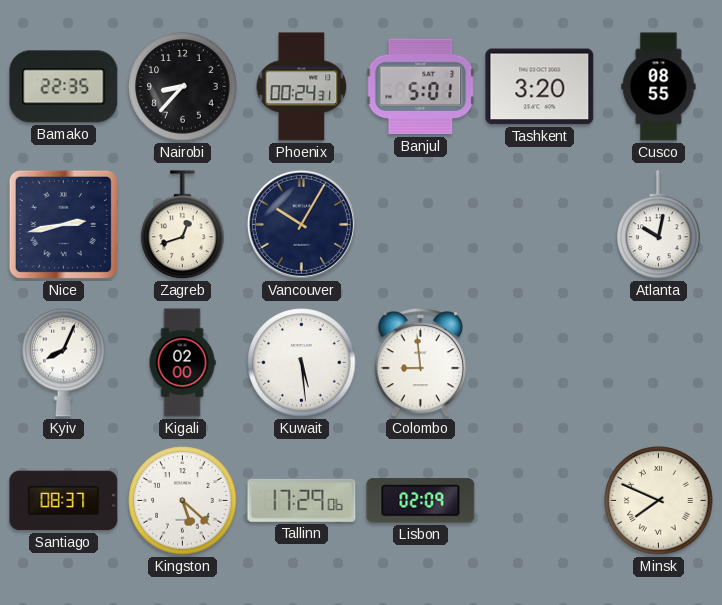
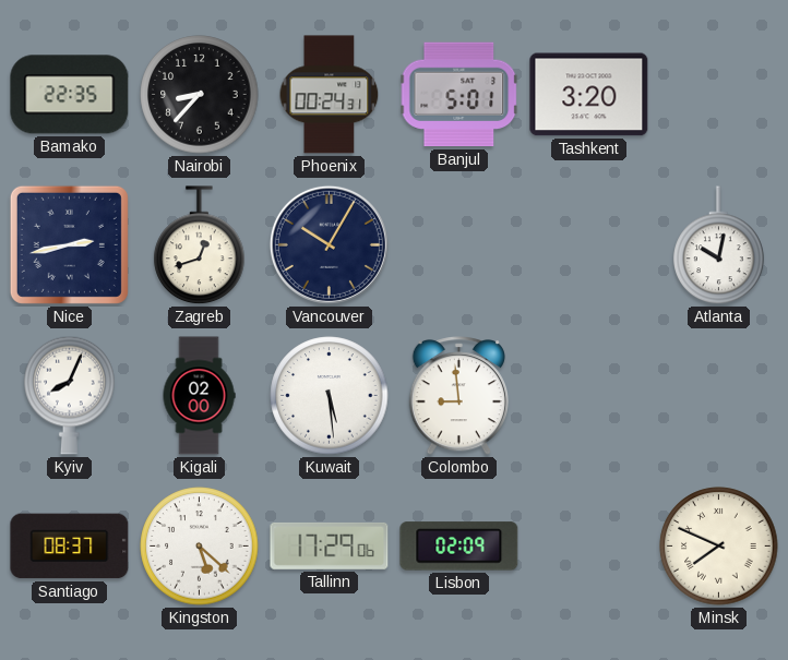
Cusco: 08:55 -> none
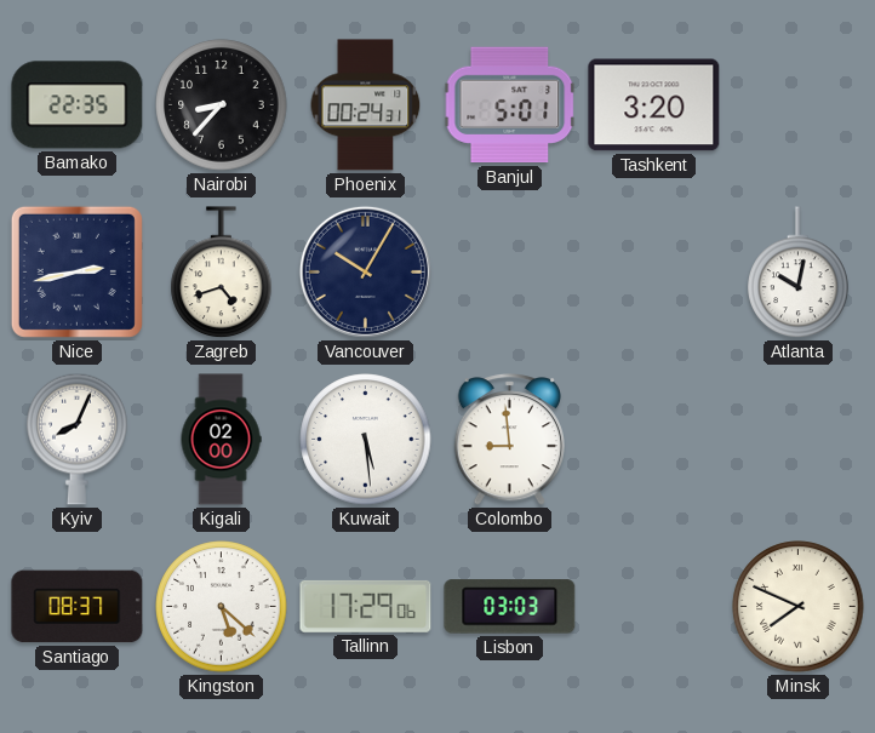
Zagreb: 12:42 -> 4:42
Lisbon: 02:09 -> 03:03
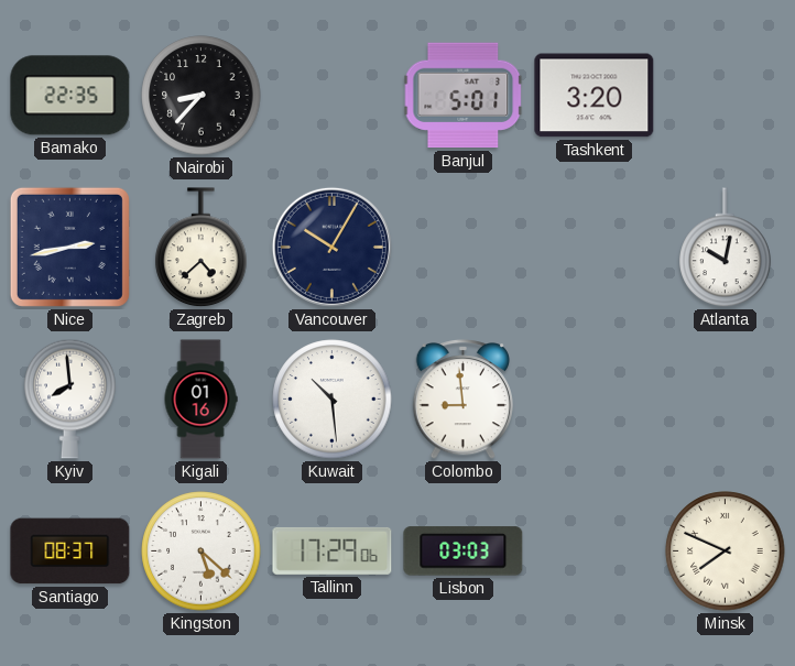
Phoenix: 00:24 -> none
Zagreb: 4:42 -> 4:38
Kyiv: 8:04 -> 7:59
Kigali: 02:00 -> 01:16
Kuwait: 5:29 -> 10:29
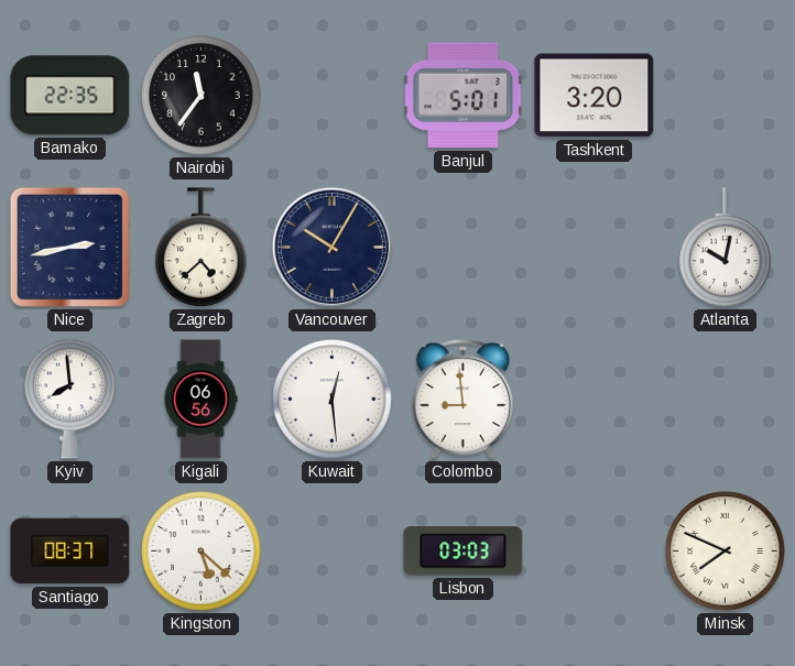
Nairobi: 8:37 -> 11:36
Kigali: 01:16 -> 06:56
Kuwait: 10:29 -> 12:29
Tallinn: 17:29 -> none
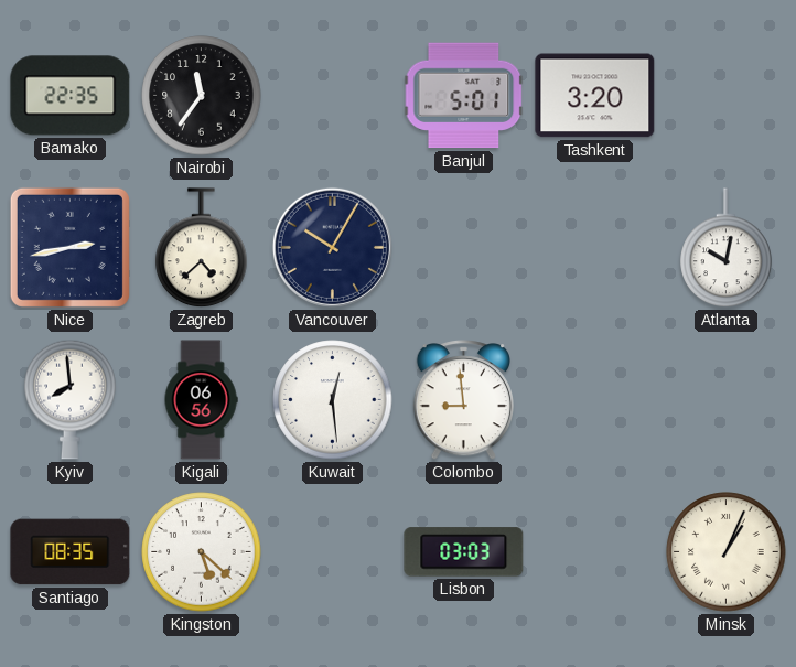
Santiago: 08:37 -> 08:35
Minsk: 7:49 -> 1:04
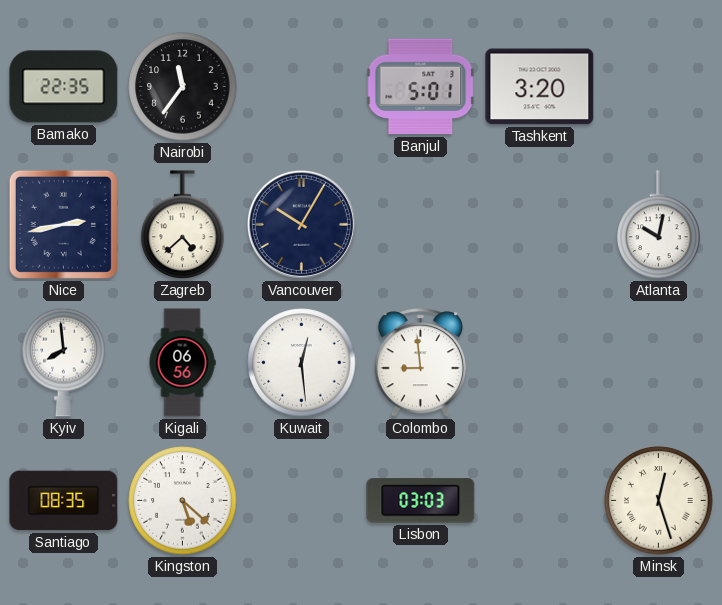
Minsk: 1:04 -> 12:27
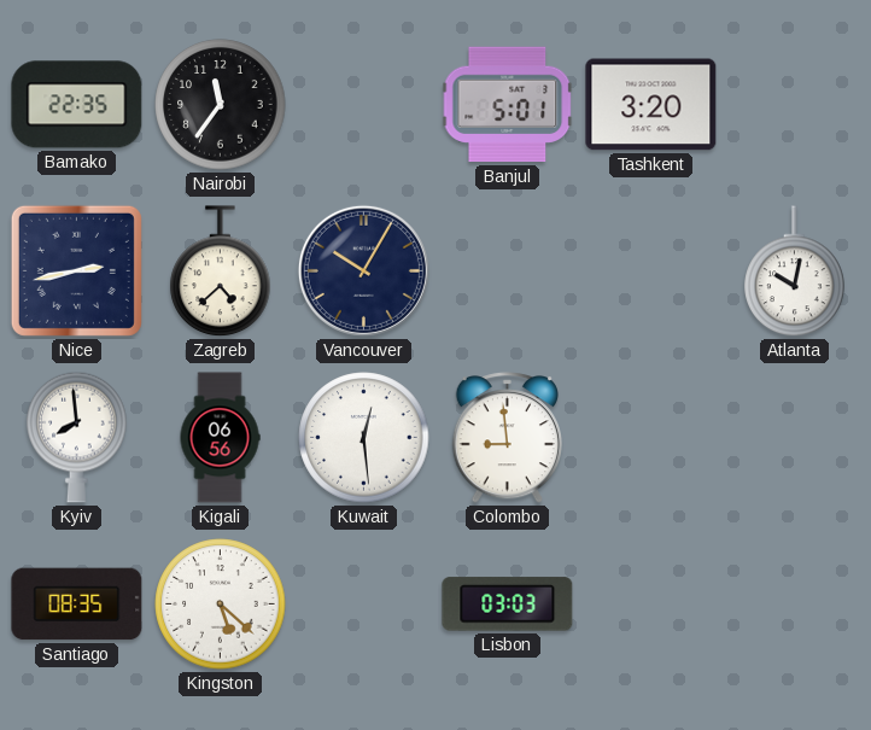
Minsk: 12:27 -> none
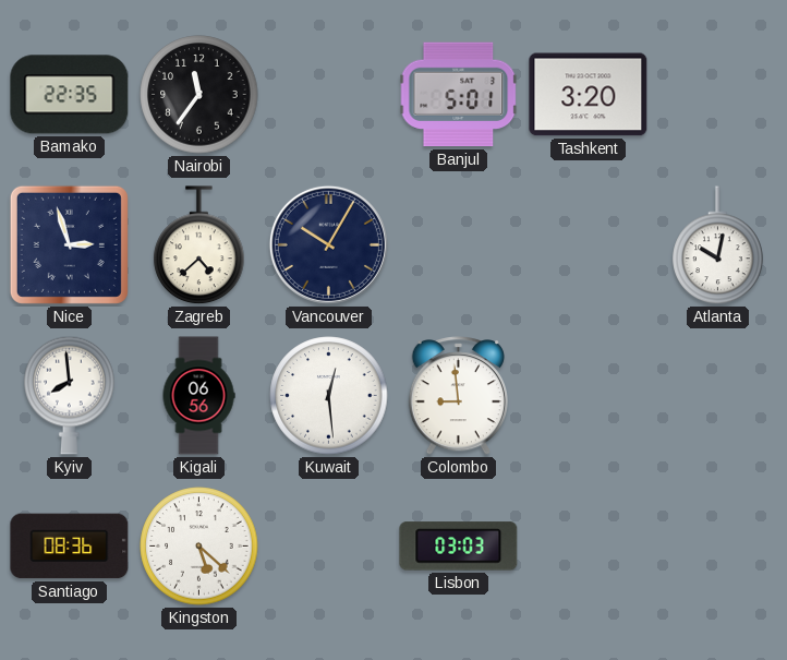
Nice: 2:43 -> 2:57
Santiago: 08:35 -> 08:36
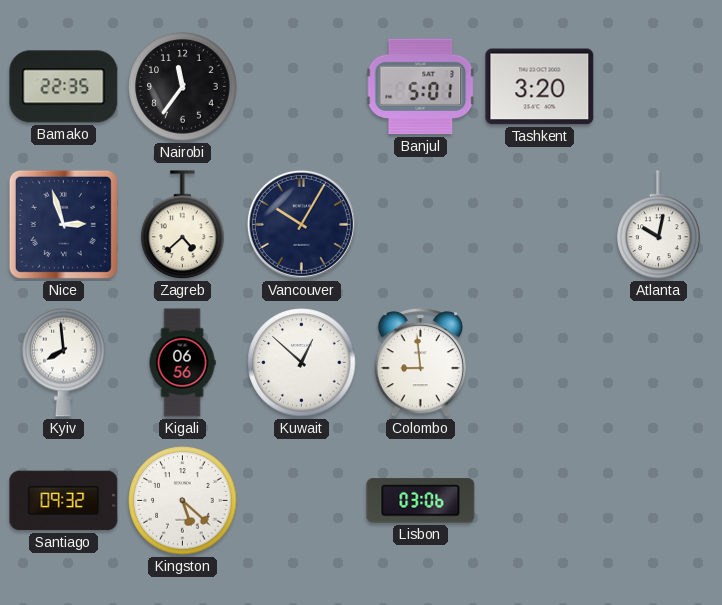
Kuwait: 12:29 -> 12:52
Santiago: 08:36 -> 09:32
Lisbon: 03:03 -> 03:06
